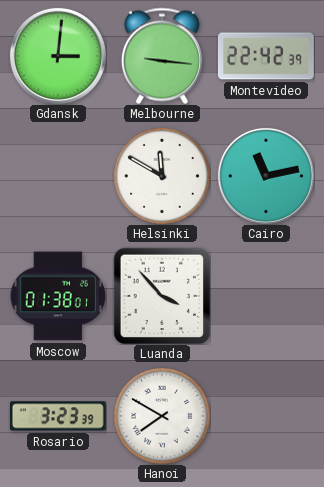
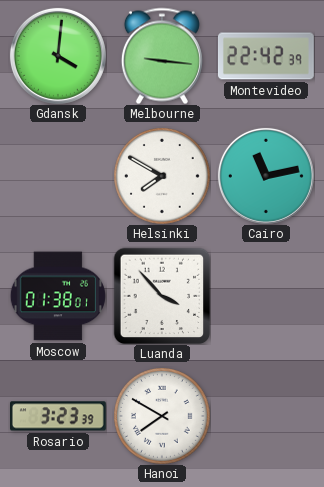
Gdansk: 3:01 -> 4:01
Helsinki: 11:50 -> 7:50
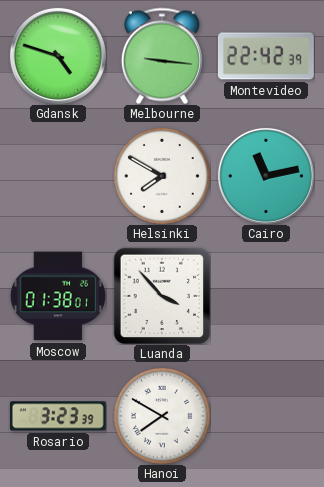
Gdansk: 4:01 -> 4:48
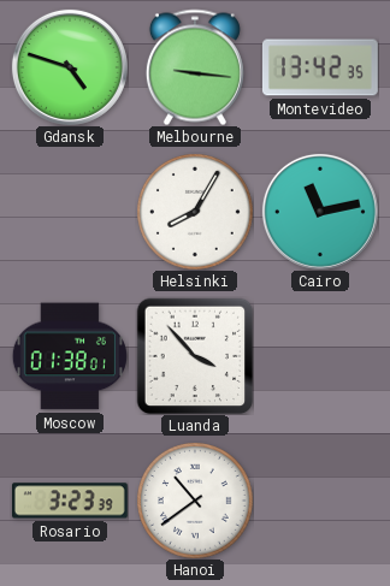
Montevideo: 22:42 -> 13:42
Helsinki: 7:50 -> 8:05
Hanoi: 7:50 -> 10:39
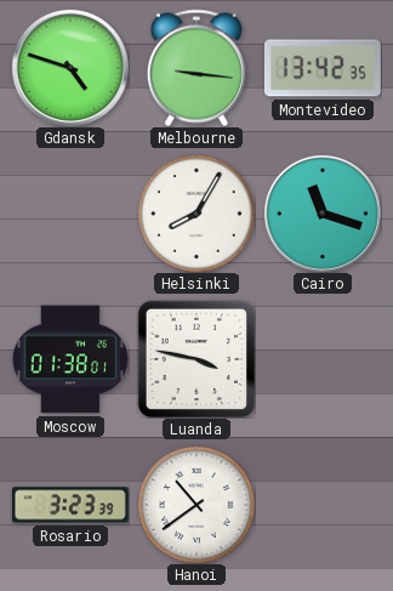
Cairo: 11:13 -> 11:18
Luanda: 3:53 -> 3:47
